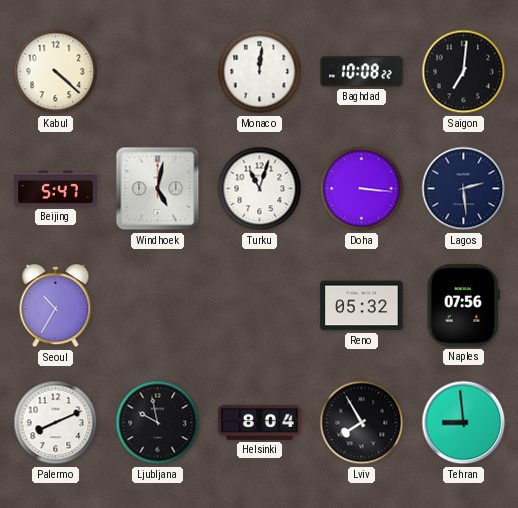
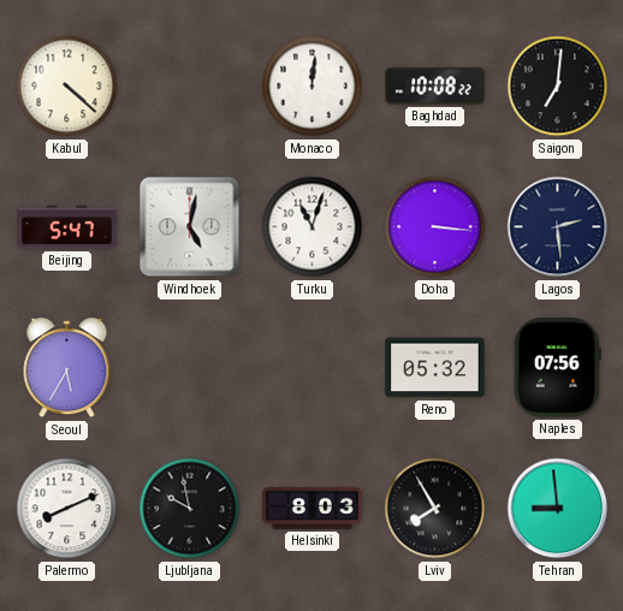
Seoul: 10:35 -> 5:35
Helsinki: 8:04 -> 8:03
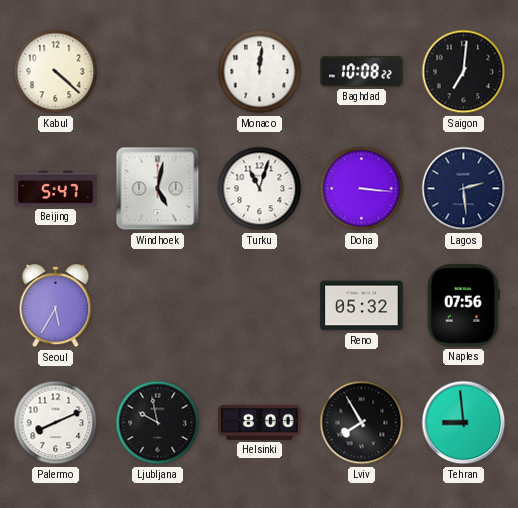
Helsinki: 8:03 -> 8:00
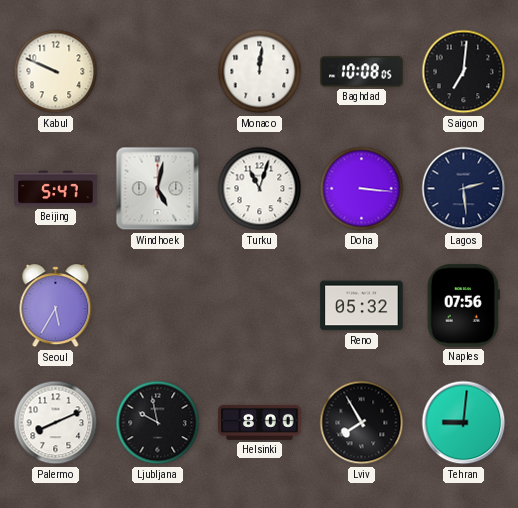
Kabul: 4:22 -> 9:49
Baghdad: 10:08:22 -> 10:08:05
Tehran: 8:59 -> 9:01
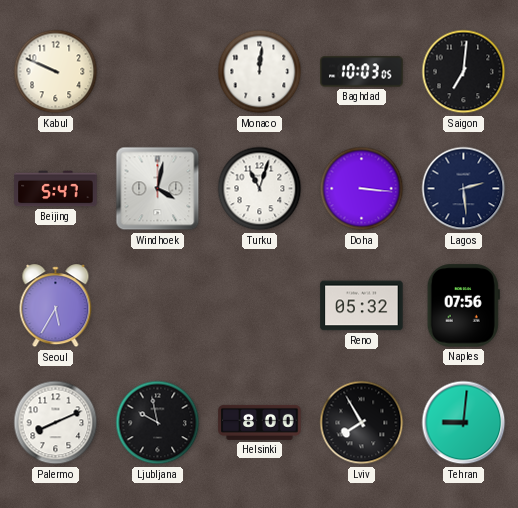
Baghdad: 10:08 -> 10:03
Windhoek: 5:02 -> 4:02
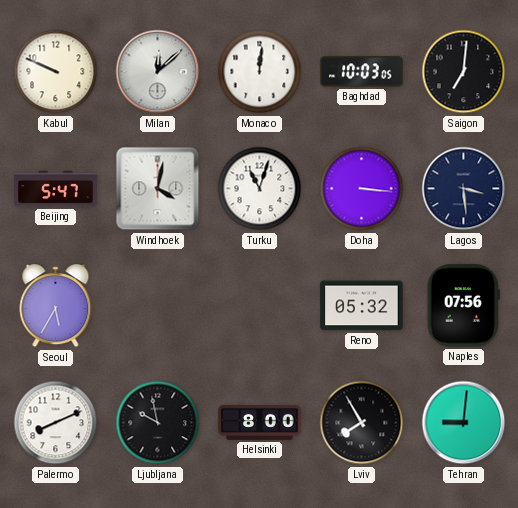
Milan: none -> 12:08
Lagos: 2:29 -> 3:29
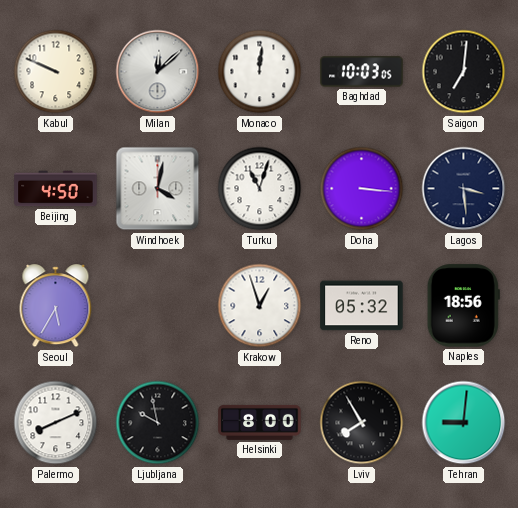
Beijing: 5:47 -> 4:50
Krakow: none -> 12:57
Naples: 07:56 -> 18:56
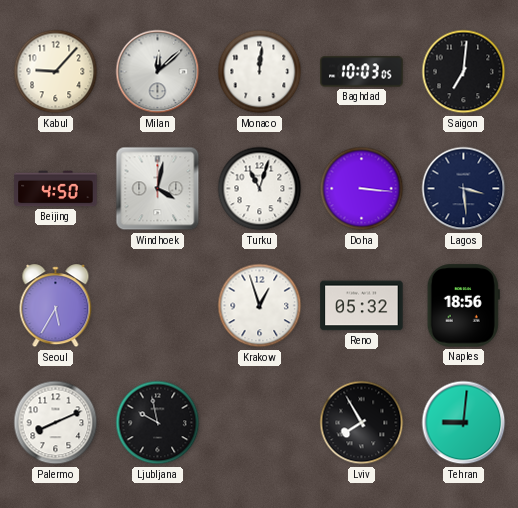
Kabul: 9:49 -> 9:07
Helsinki: 8:00 -> none
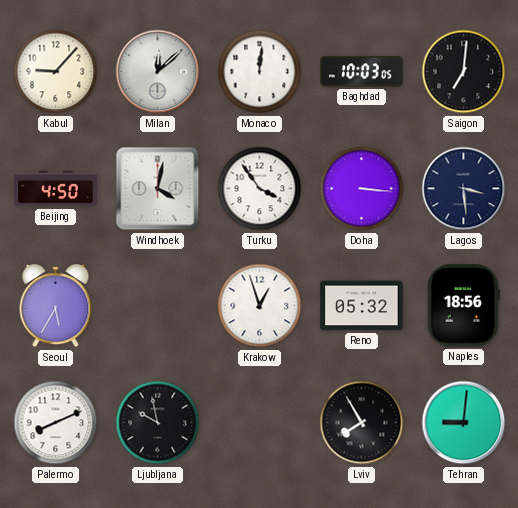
Turku: 11:03 -> 3:54
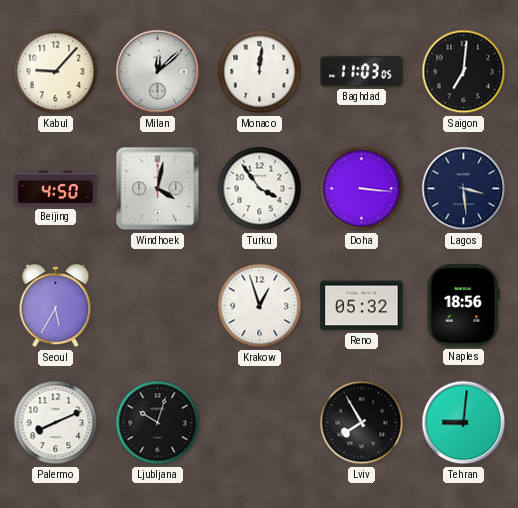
Baghdad: 10:03 -> 11:03
Ljubljana: 9:58 -> 10:03
